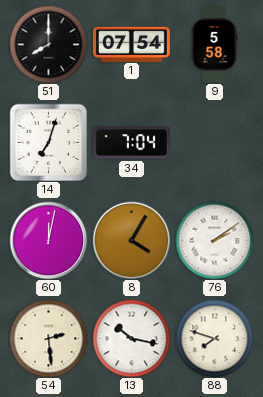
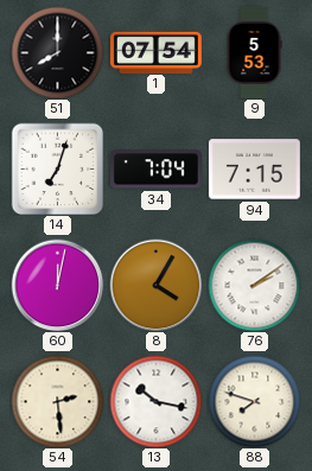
9: 5:58 -> 5:53
94: none -> 7:15
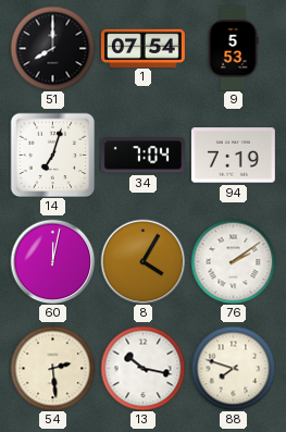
94: 7:15 -> 7:19
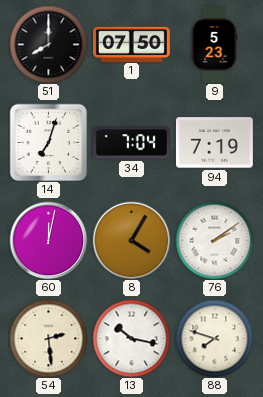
1: 07:54 -> 07:50
9: 5:53 -> 5:23
